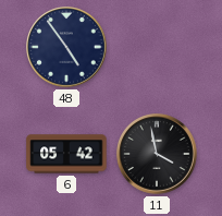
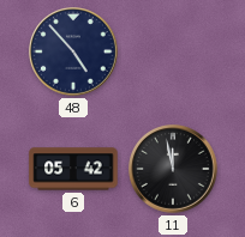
48: 4:54 -> 4:53
11: 3:58 -> 11:58
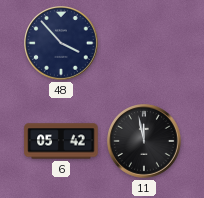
48: 4:53 -> 3:53
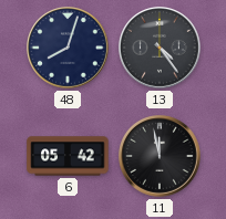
48: 3:53 -> 8:03
13: none -> 4:24
